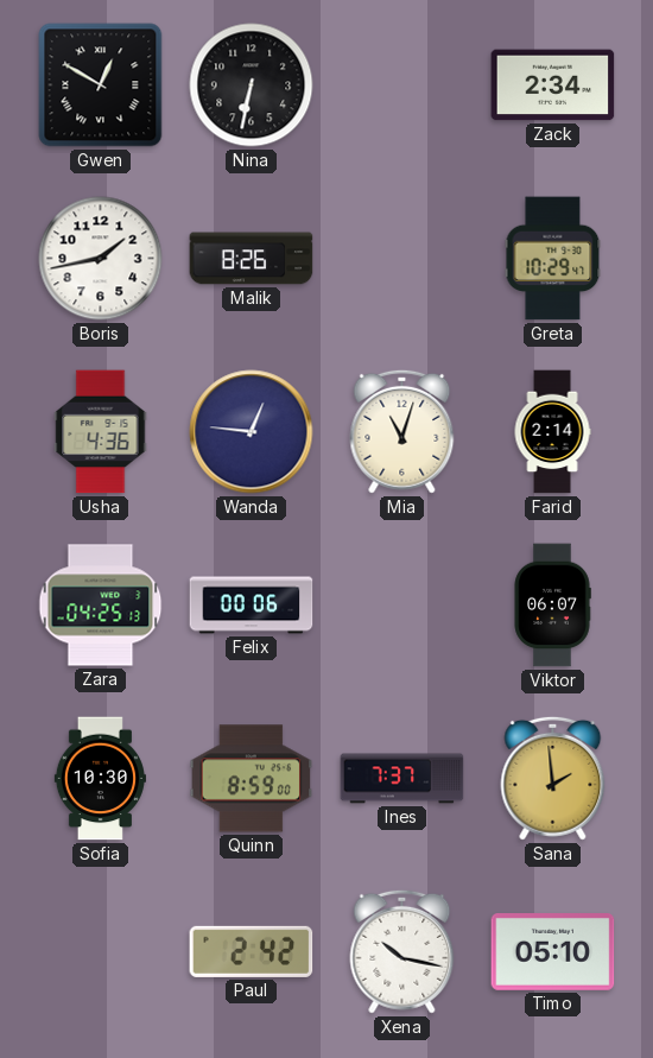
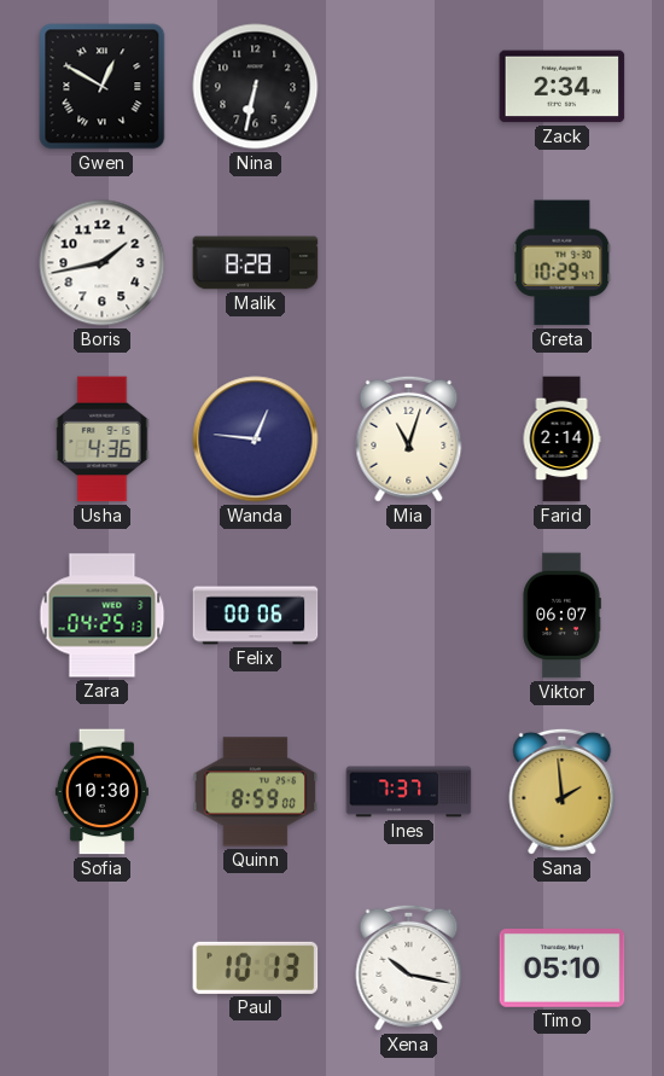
Malik: 8:26 -> 8:28
Paul: 2:42 -> 10:13
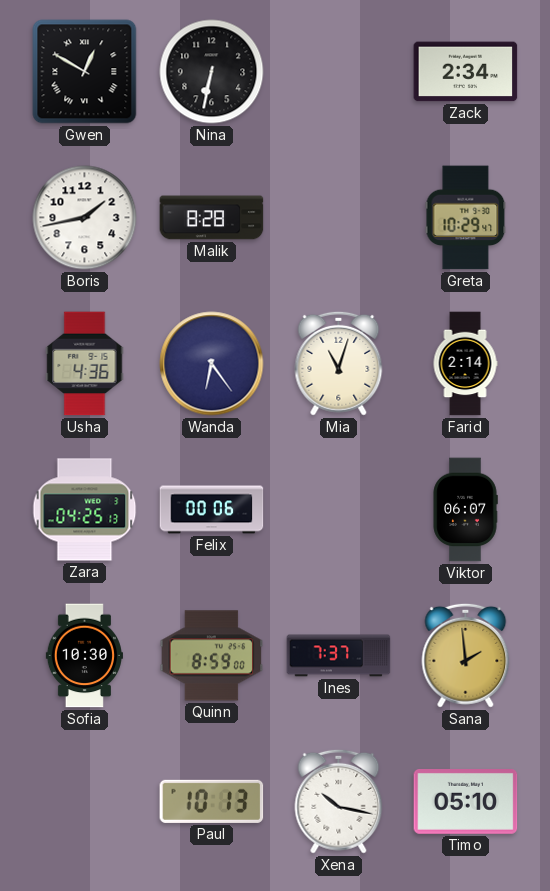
Wanda: 12:46 -> 6:24
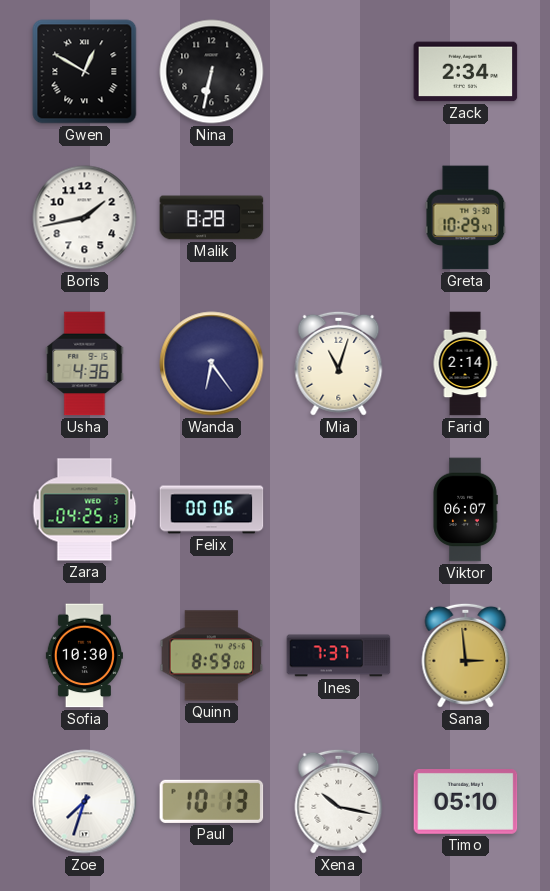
Sana: 1:59 -> 2:59
Zoe: none -> 7:33
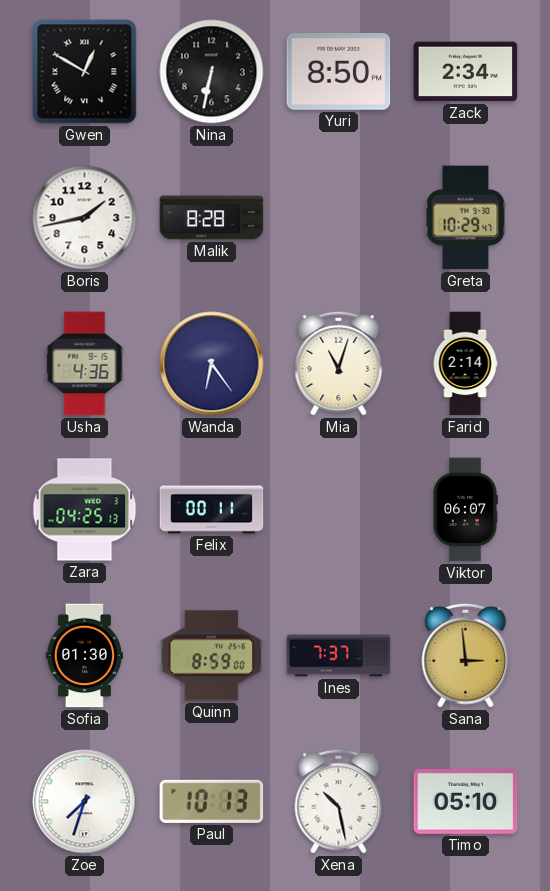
Yuri: none -> 8:50
Felix: 00:06 -> 00:11
Sofia: 10:30 -> 01:30
Xena: 10:17 -> 10:28
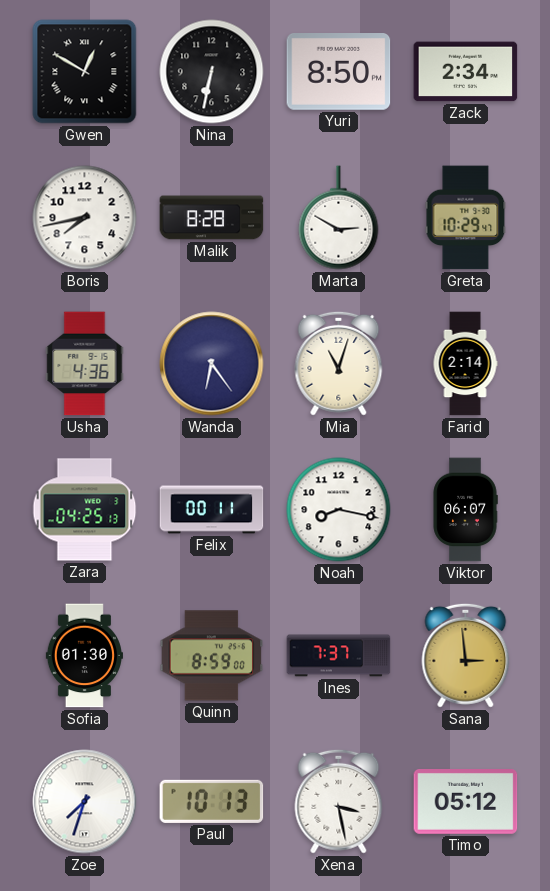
Boris: 1:43 -> 7:43
Marta: none -> 2:50
Noah: none -> 8:17
Xena: 10:28 -> 3:28
Timo: 05:10 -> 05:12
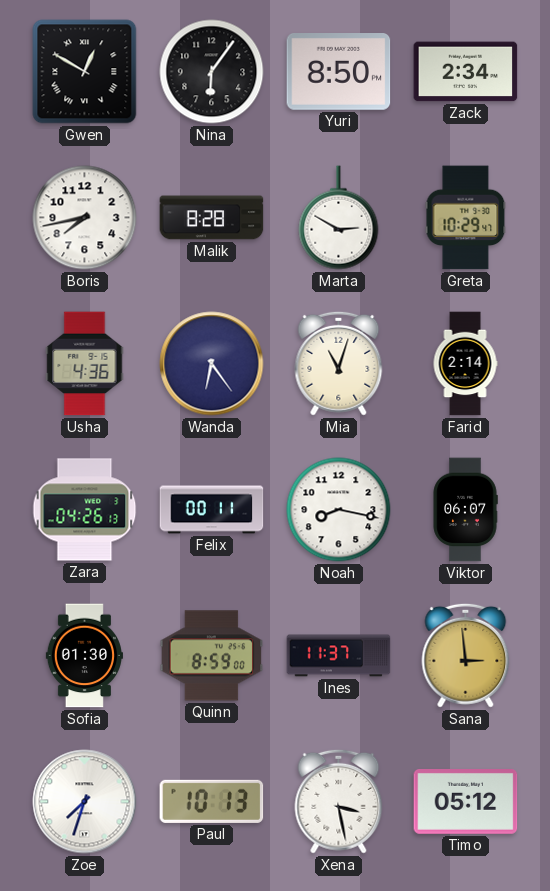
Nina: 6:32 -> 6:06
Zara: 04:25 -> 04:26
Ines: 7:37 -> 11:37
